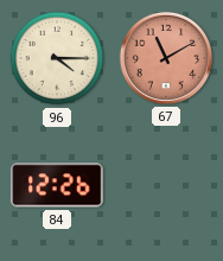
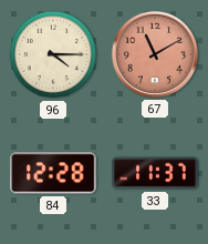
84: 12:26 -> 12:28
33: none -> 11:37
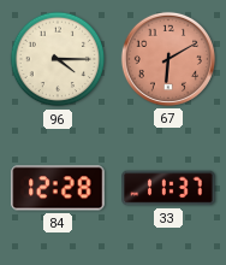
67: 11:10 -> 6:10
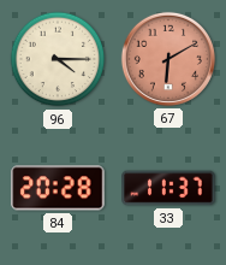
84: 12:28 -> 20:28
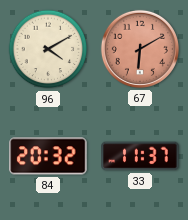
96: 4:15 -> 4:10
84: 20:28 -> 20:32
